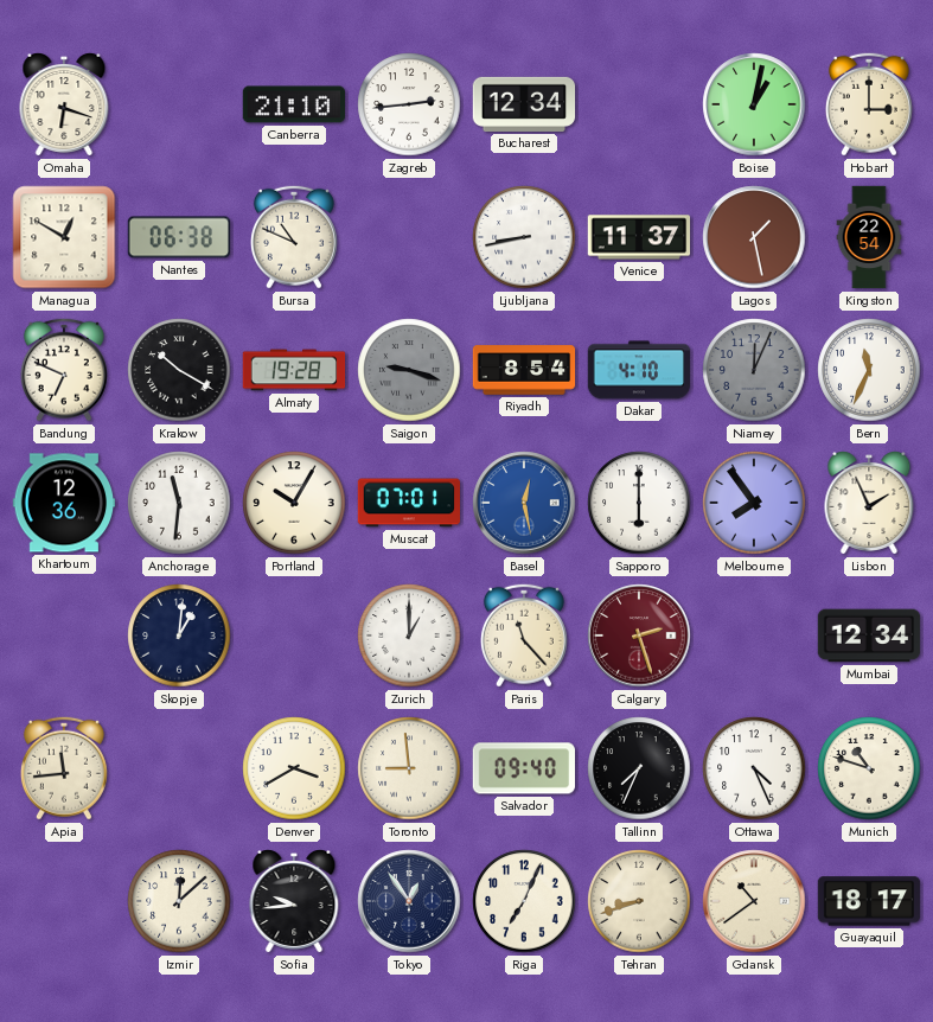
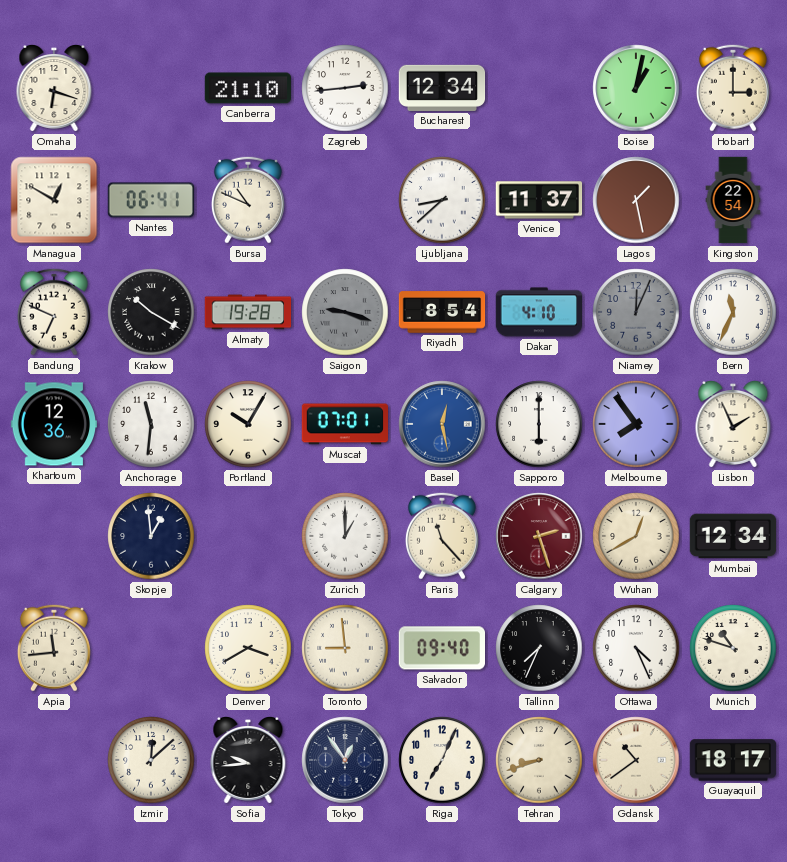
Nantes: 06:38 -> 06:41
Ljubljana: 8:43 -> 8:38
Skopje: 1:01 -> 12:59
Wuhan: none -> 12:40
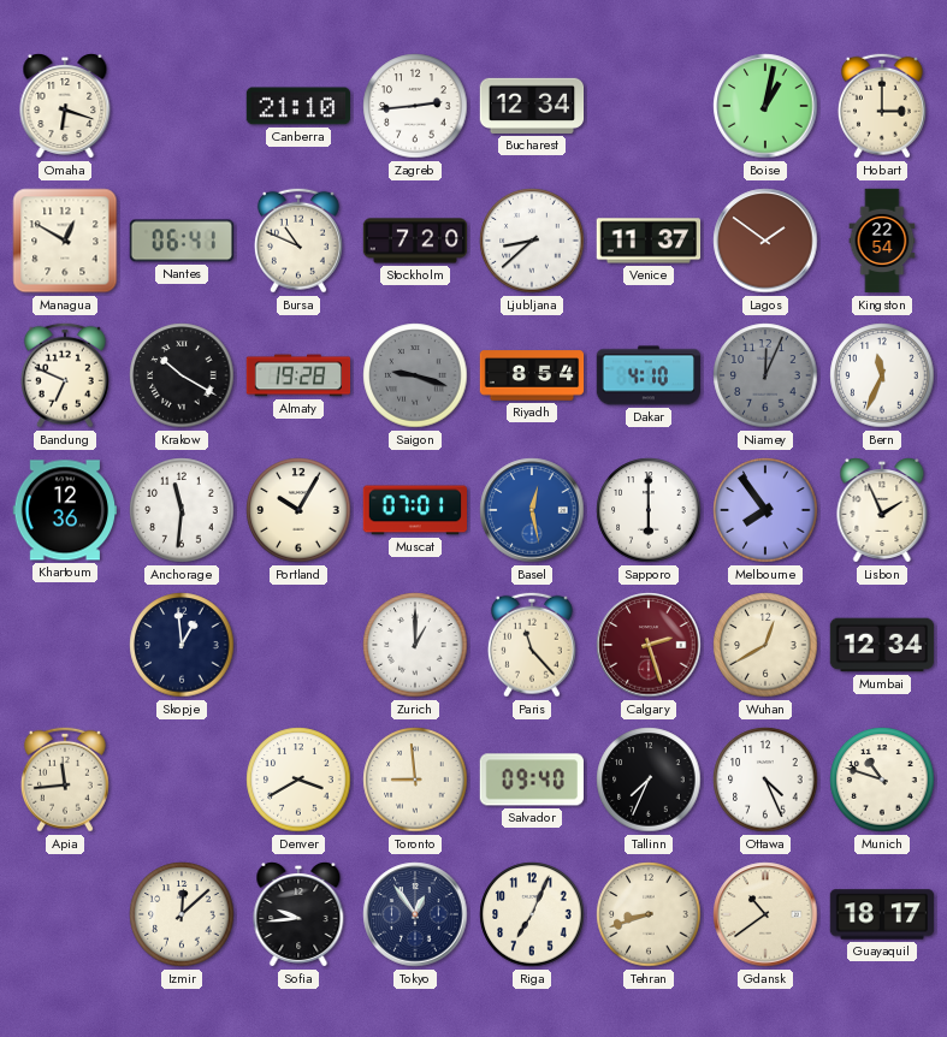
Stockholm: none -> 7:20
Lagos: 1:28 -> 1:51
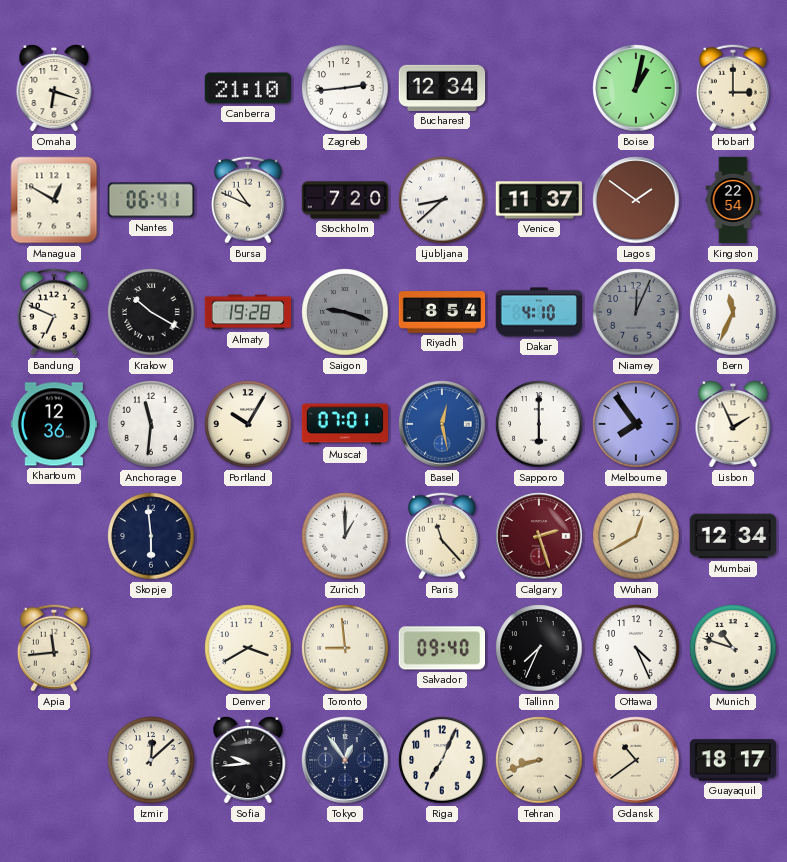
Skopje: 12:59 -> 5:59
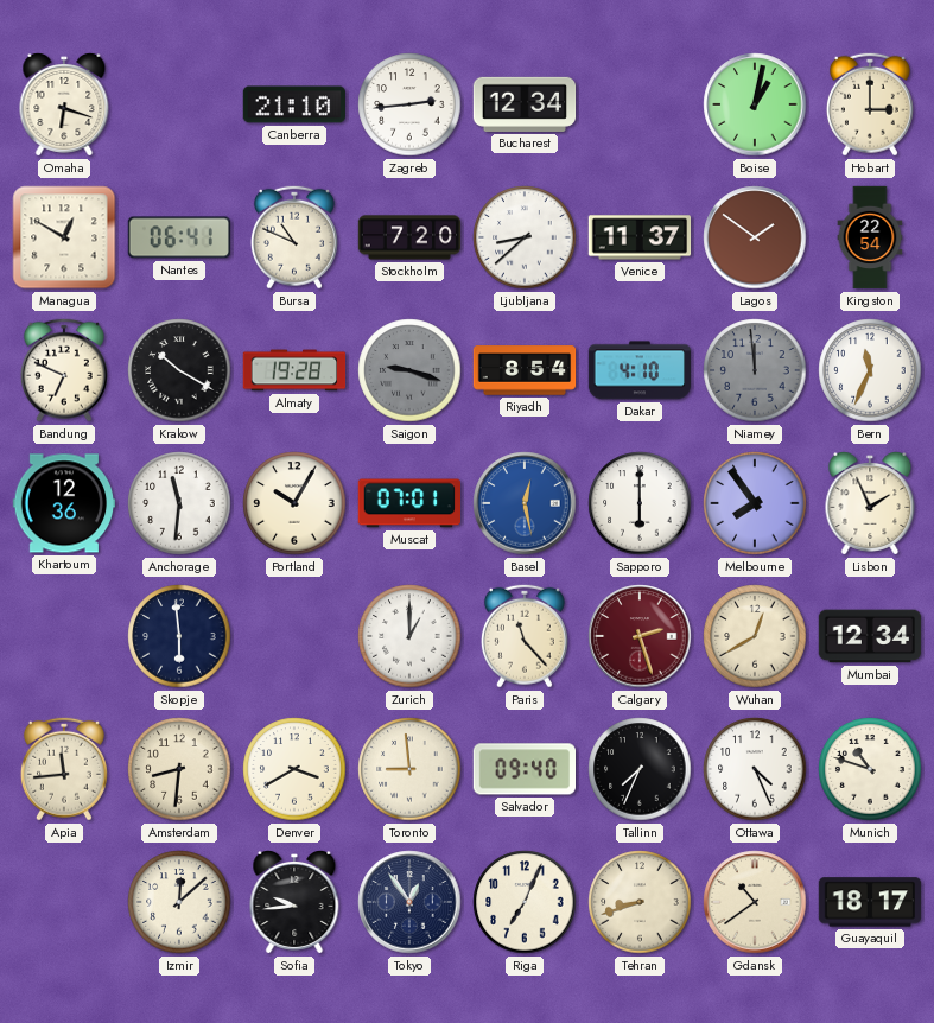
Niamey: 12:04 -> 11:59
Amsterdam: none -> 8:31
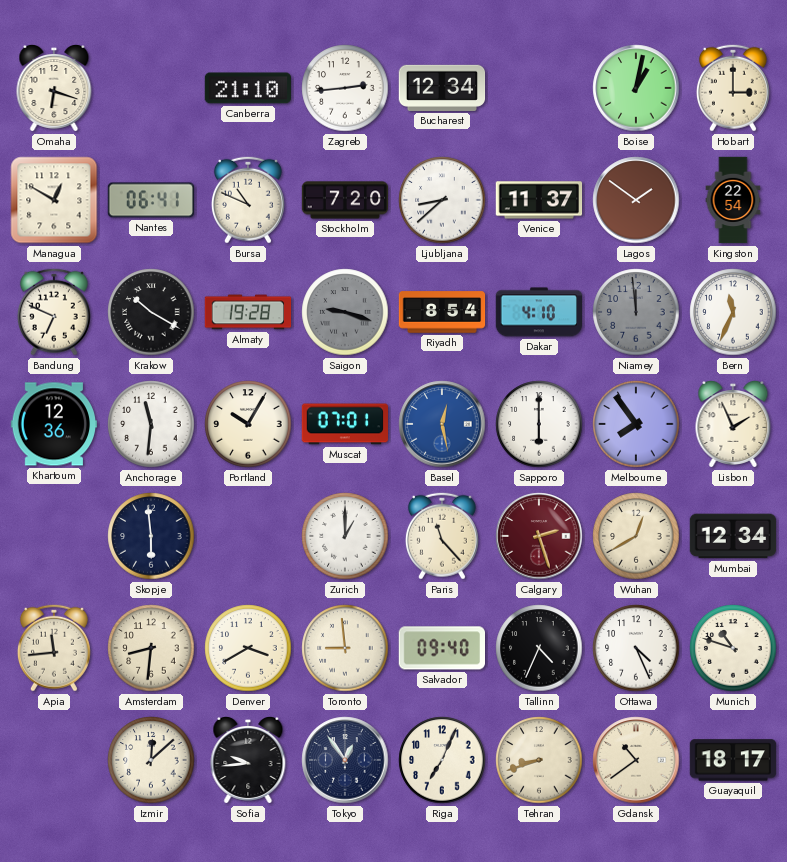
Tallinn: 7:34 -> 4:34
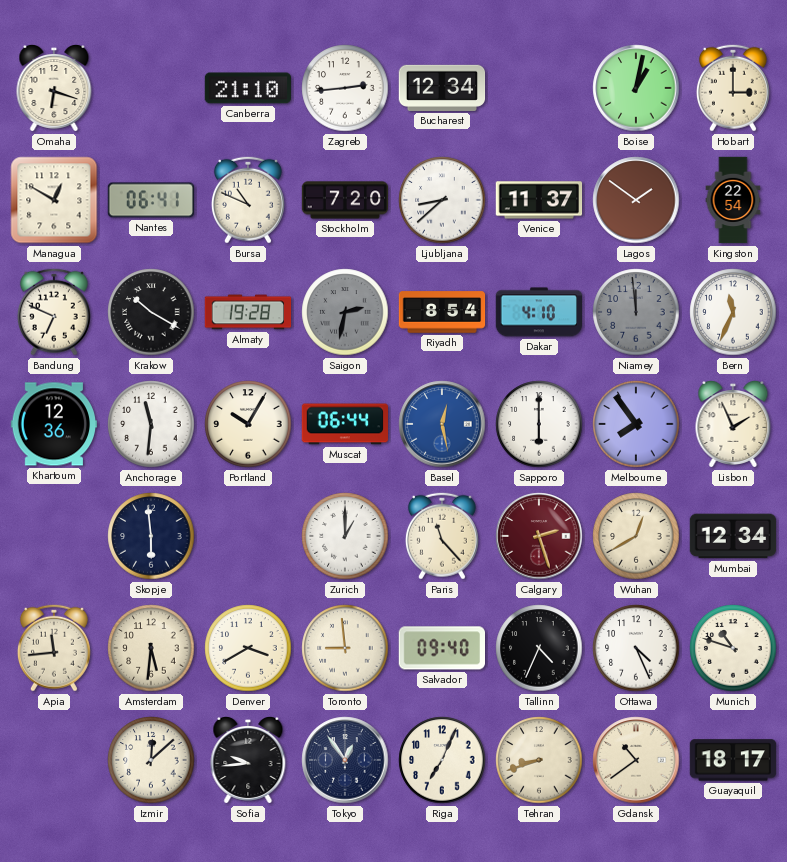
Saigon: 9:18 -> 2:32
Muscat: 07:01 -> 06:44
Amsterdam: 8:31 -> 5:31
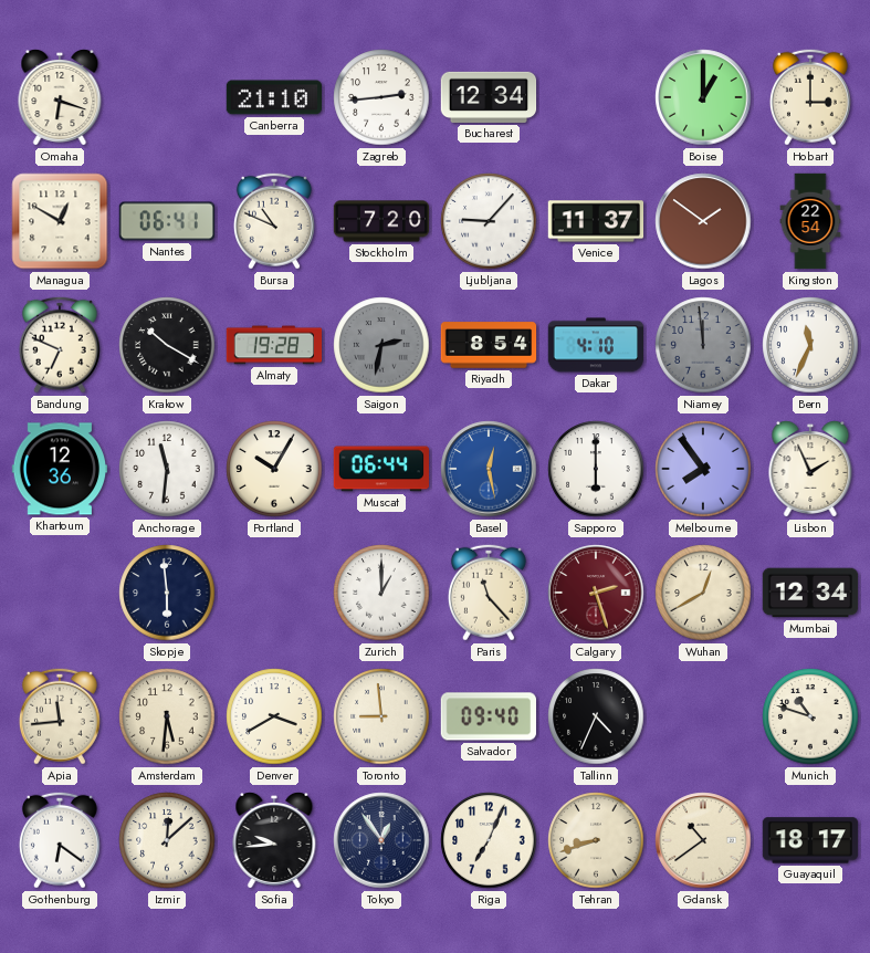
Boise: 1:02 -> 1:00
Ljubljana: 8:38 -> 9:07
Ottawa: 4:26 -> none
Gothenburg: none -> 6:21
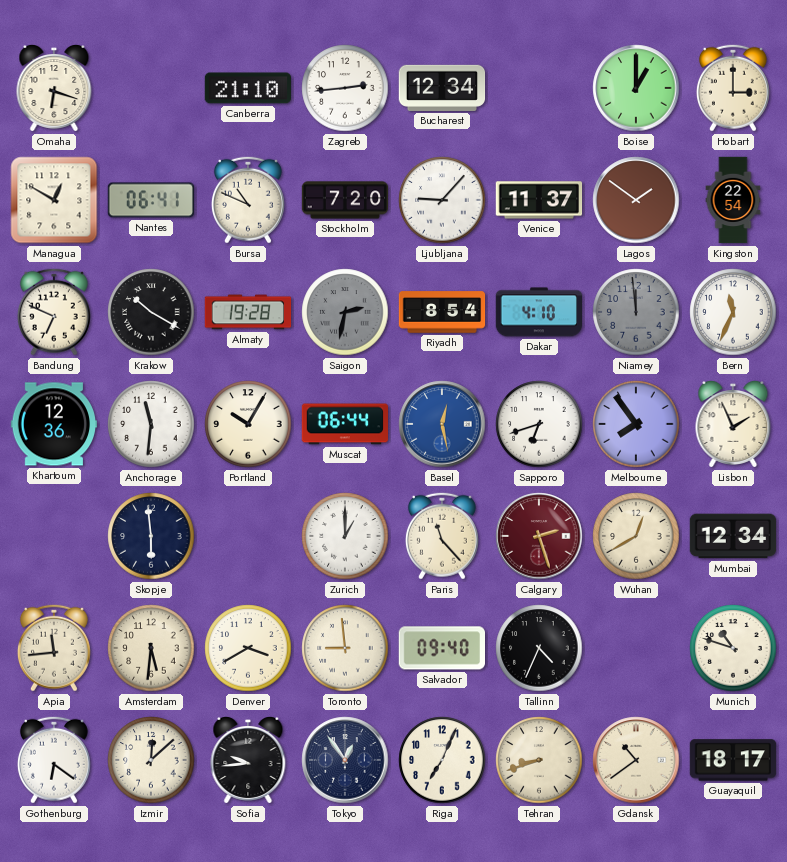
Sapporo: 6:00 -> 6:42
